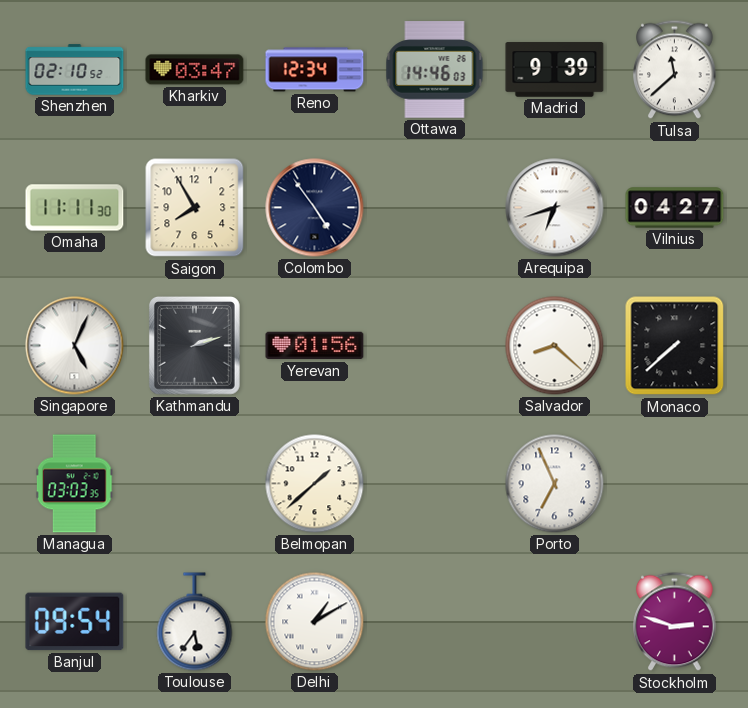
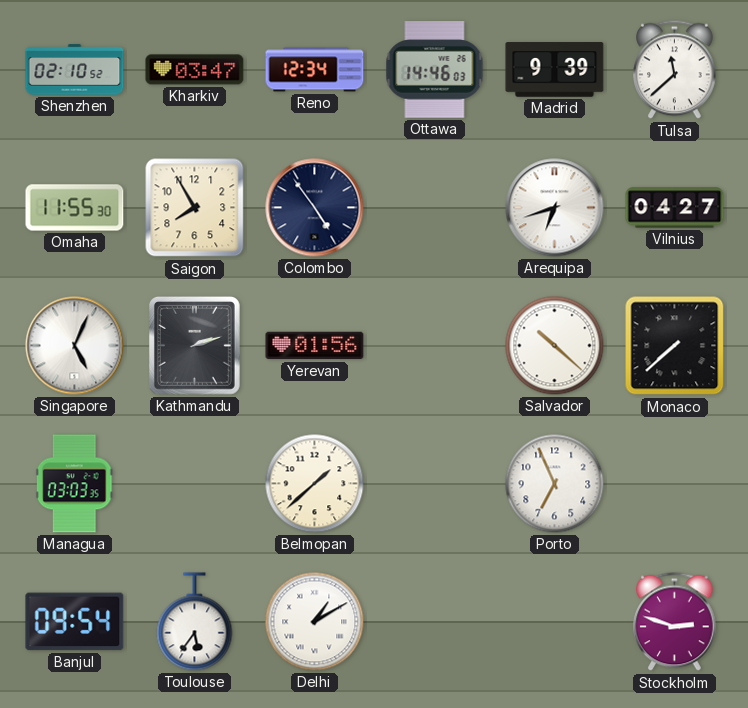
Omaha: 11:11 -> 11:55
Salvador: 8:22 -> 10:22
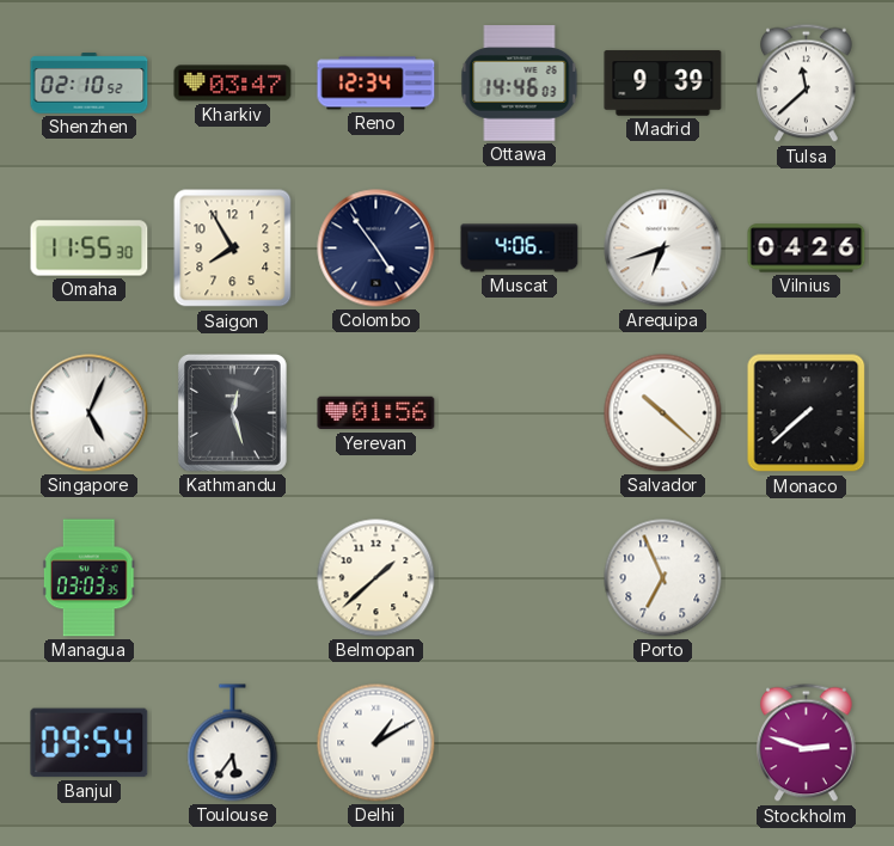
Muscat: none -> 4:06
Vilnius: 04:27 -> 04:26
Kathmandu: 2:12 -> 12:27
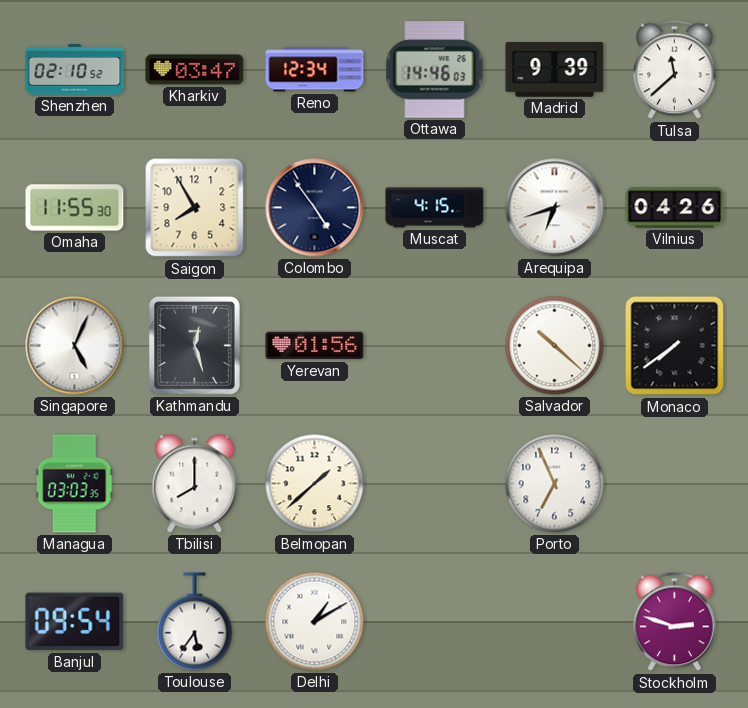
Muscat: 4:06 -> 4:15
Monaco: 7:38 -> 7:39
Tbilisi: none -> 8:00
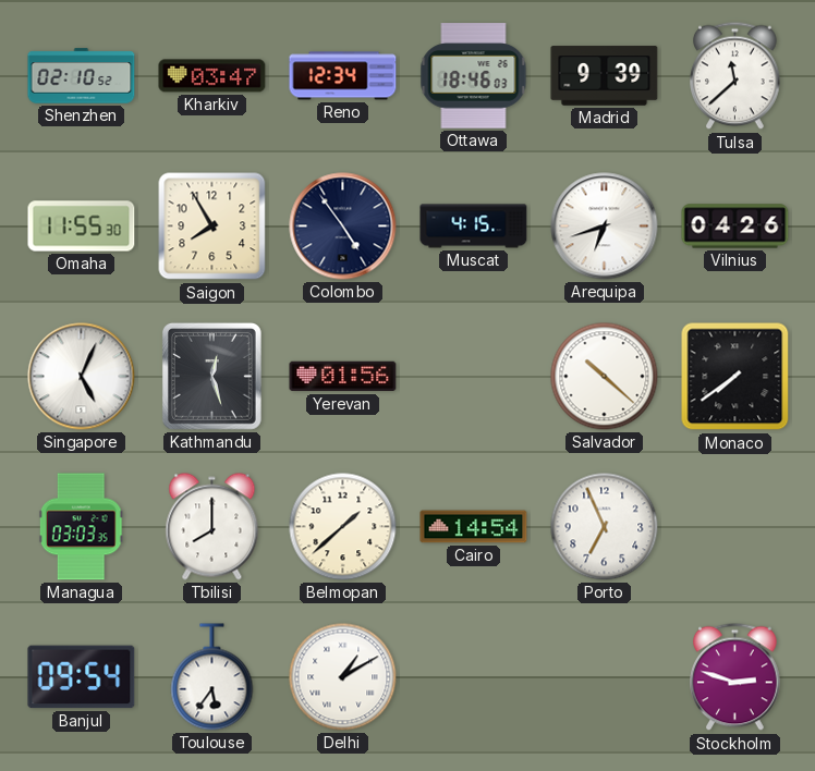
Ottawa: 14:46 -> 18:46
Cairo: none -> 14:54
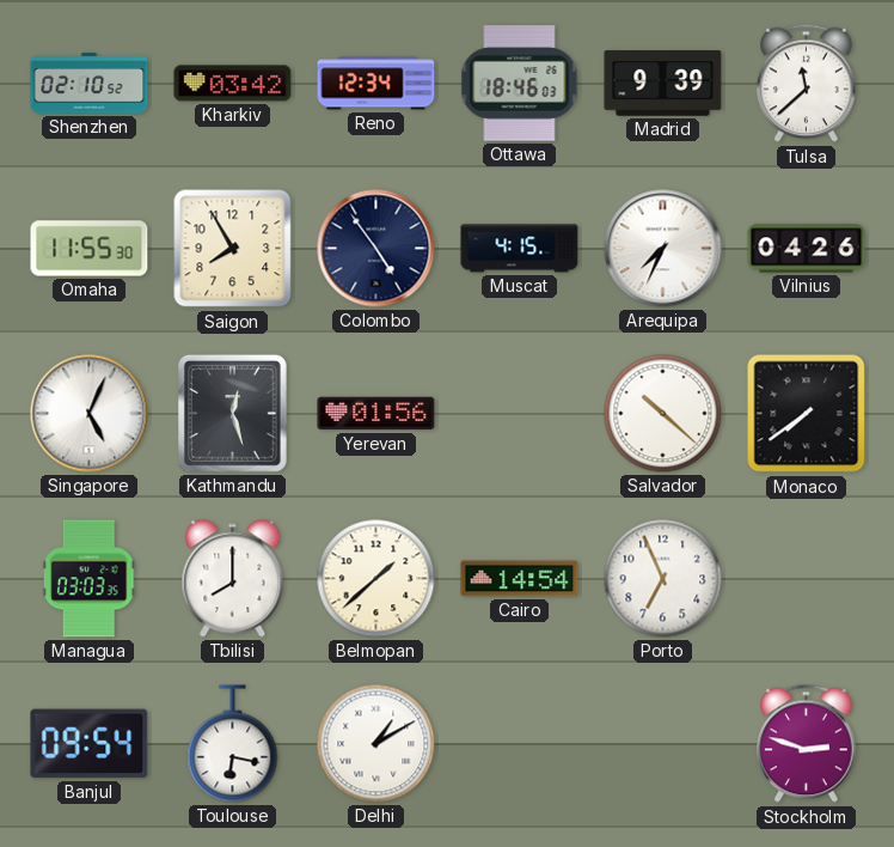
Kharkiv: 03:47 -> 03:42
Arequipa: 6:42 -> 7:34
Toulouse: 5:36 -> 6:17
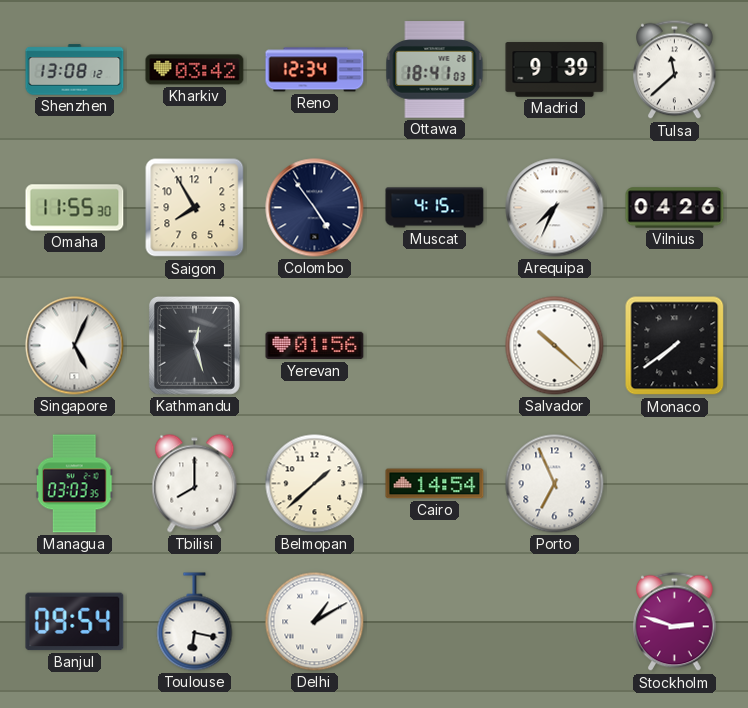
Shenzhen: 02:10 -> 13:08
Ottawa: 18:46 -> 18:41
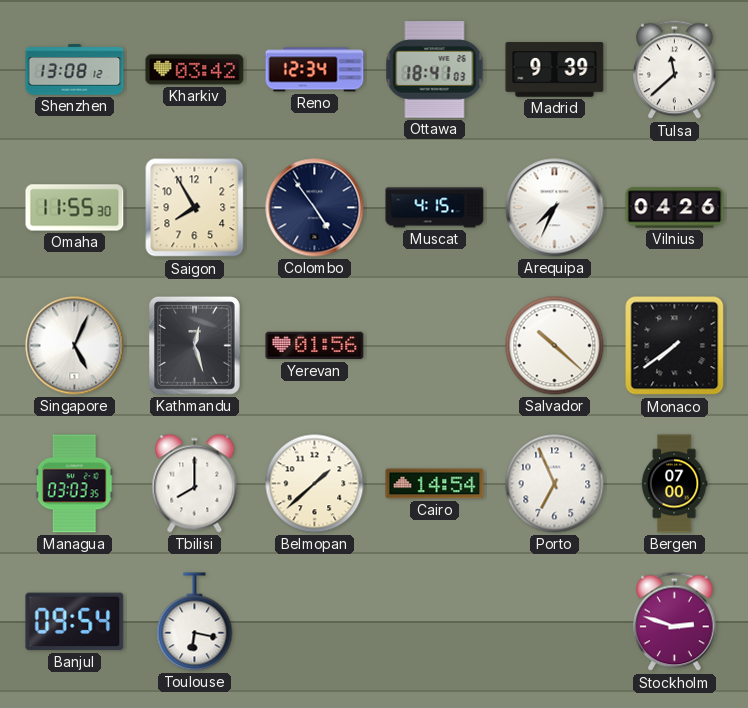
Bergen: none -> 07:00
Delhi: 1:10 -> none
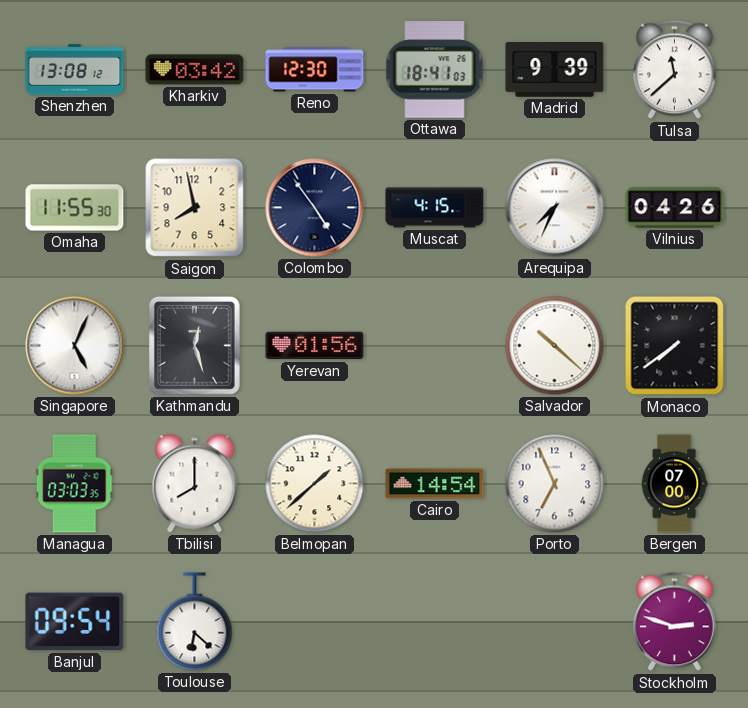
Reno: 12:34 -> 12:30
Saigon: 7:55 -> 7:58
Toulouse: 6:17 -> 6:22
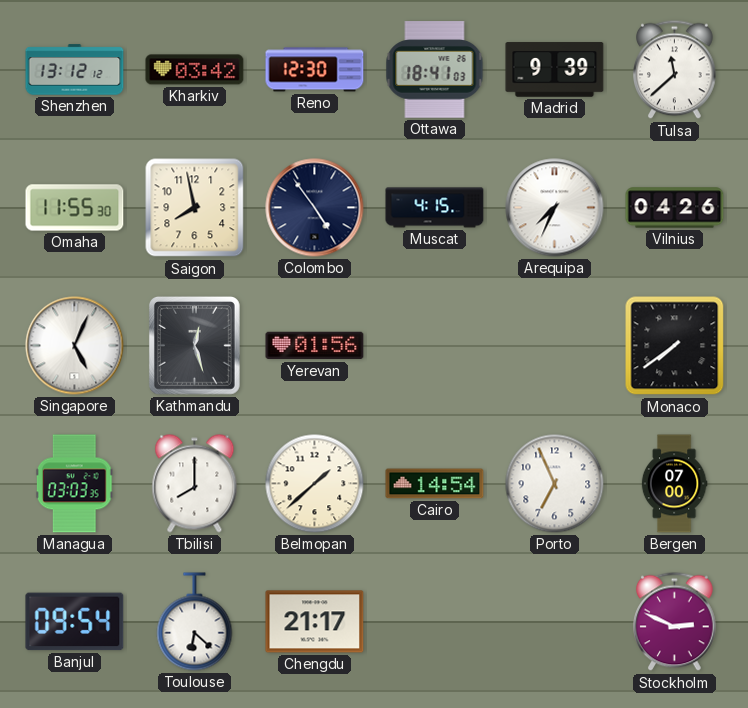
Shenzhen: 13:08 -> 13:12
Salvador: 10:22 -> none
Chengdu: none -> 21:17
Stockholm: 2:48 -> 2:49
